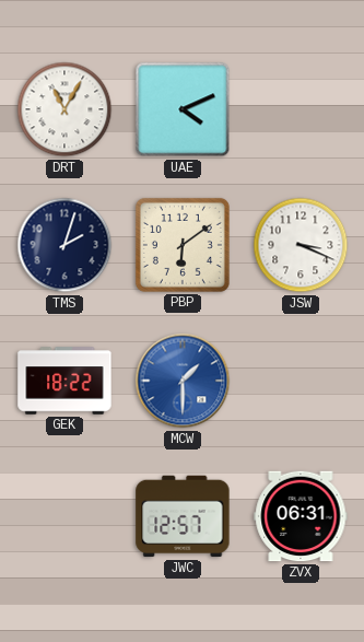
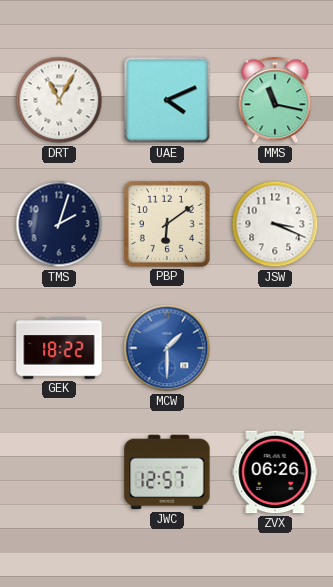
MMS: none -> 11:17
ZVX: 06:31 -> 06:26
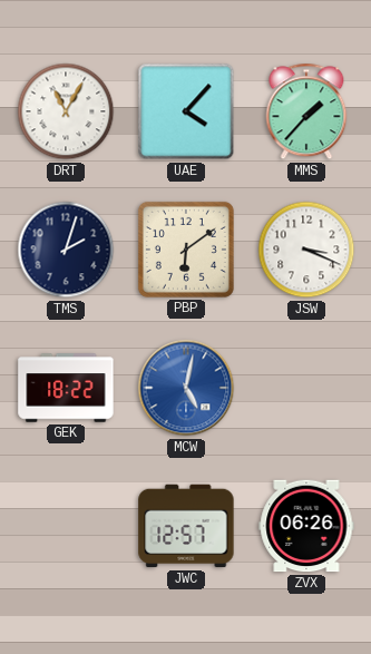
UAE: 4:11 -> 4:07
MMS: 11:17 -> 1:37
MCW: 1:30 -> 5:02
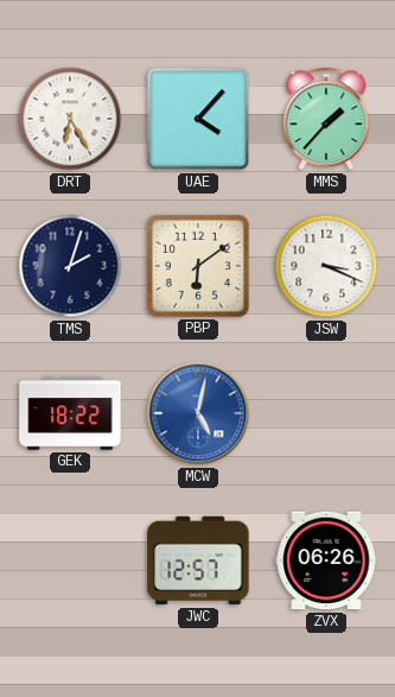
DRT: 11:05 -> 6:25
